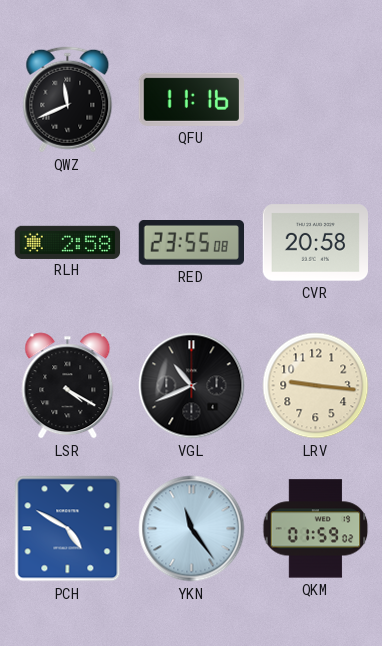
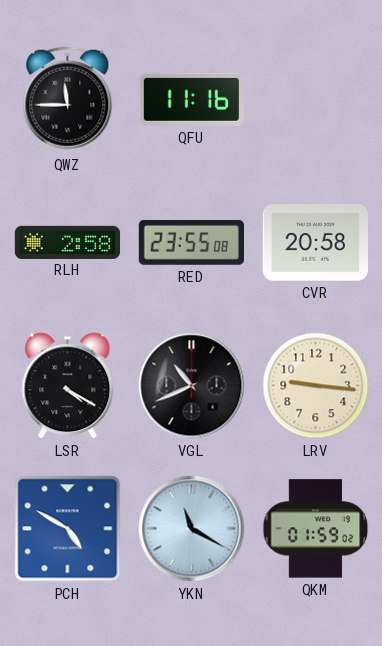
QWZ: 11:41 -> 11:45
YKN: 11:24 -> 11:20
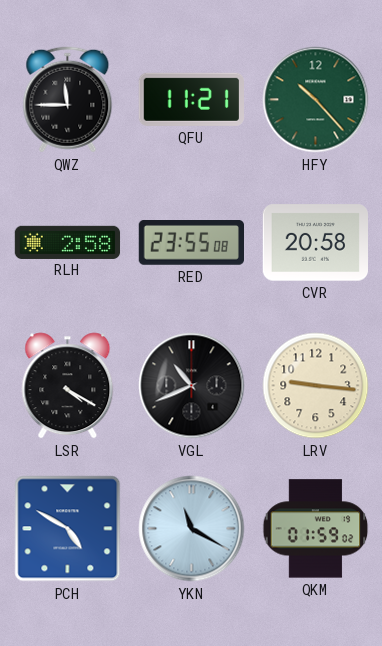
QFU: 11:16 -> 11:21
HFY: none -> 10:23
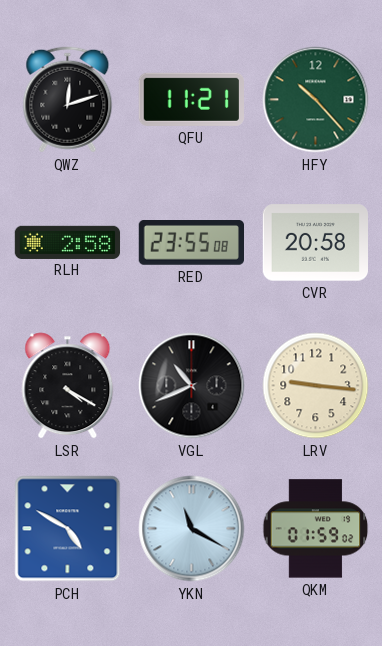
QWZ: 11:45 -> 12:12
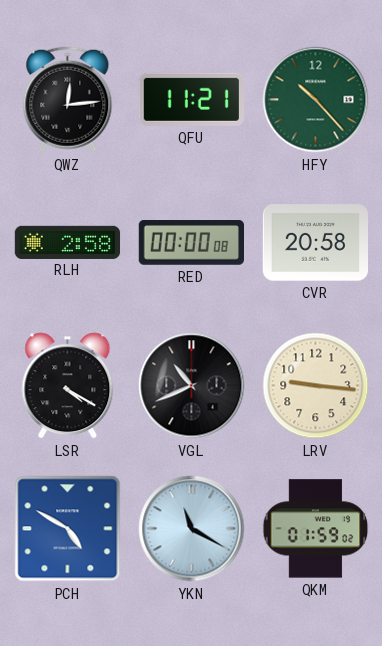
QWZ: 12:12 -> 12:14
RED: 23:55 -> 00:00
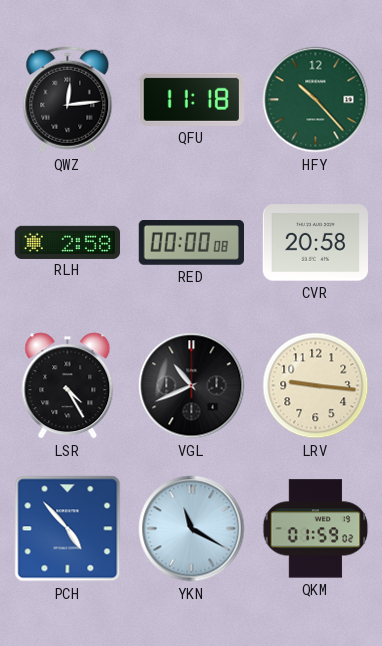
QFU: 11:21 -> 11:18
LSR: 4:20 -> 4:25
PCH: 4:50 -> 4:53
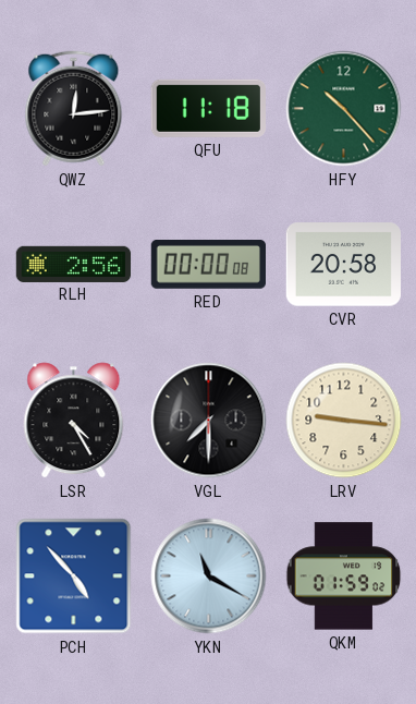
RLH: 2:58 -> 2:56
VGL: 10:41 -> 7:30
